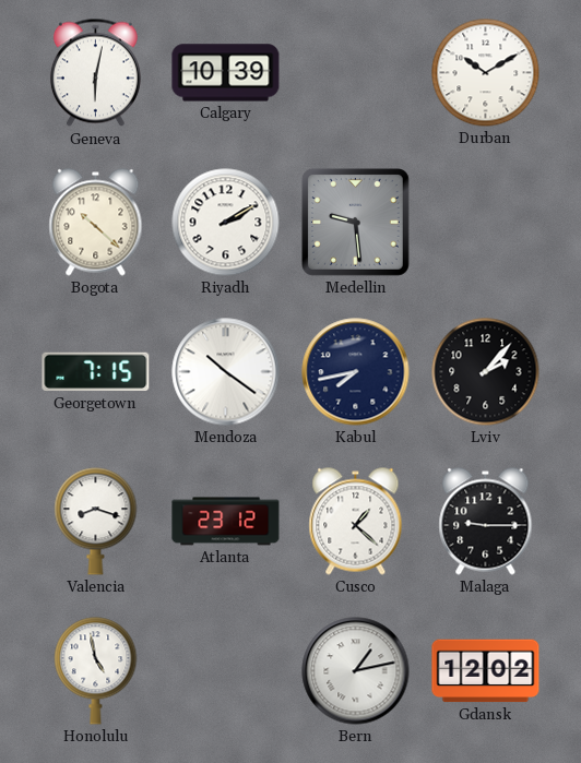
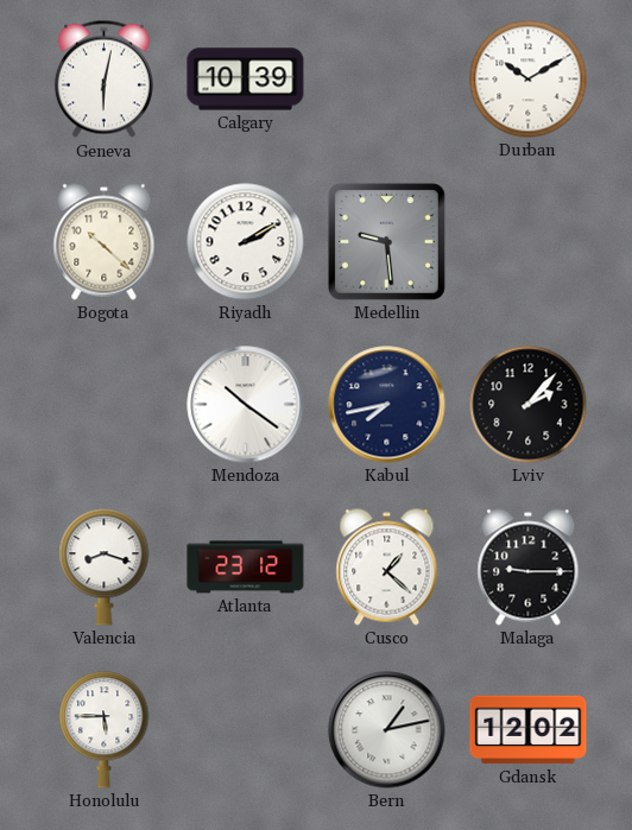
Georgetown: 7:15 -> none
Honolulu: 4:58 -> 5:45
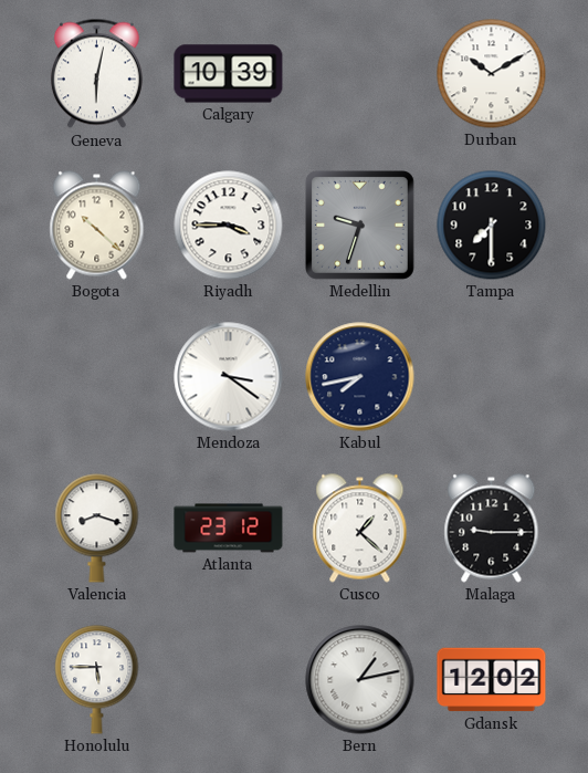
Riyadh: 2:10 -> 3:45
Medellin: 9:29 -> 9:33
Tampa: none -> 7:30
Mendoza: 10:21 -> 3:21
Lviv: 2:07 -> none
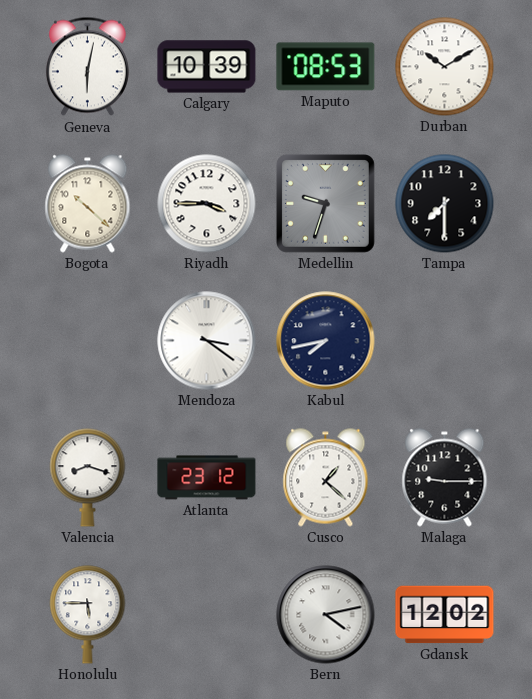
Maputo: none -> 08:53
Bern: 1:13 -> 4:13
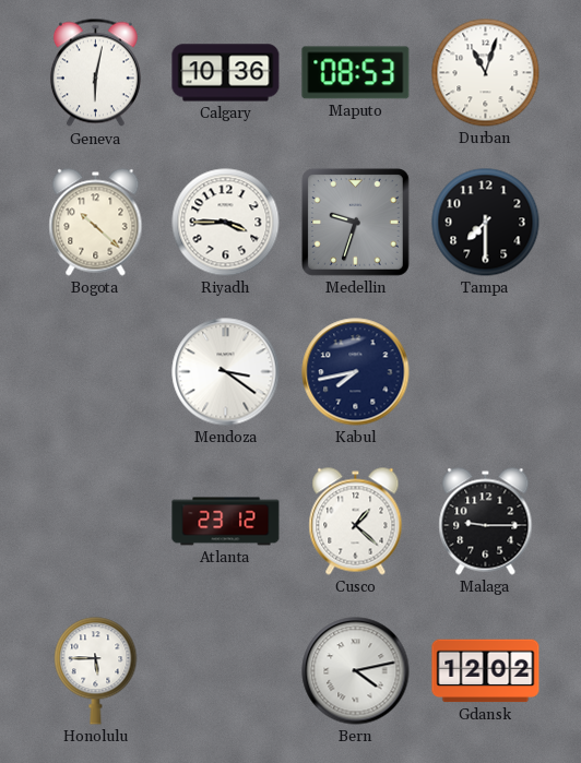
Calgary: 10:39 -> 10:36
Durban: 10:10 -> 11:03
Valencia: 8:18 -> none
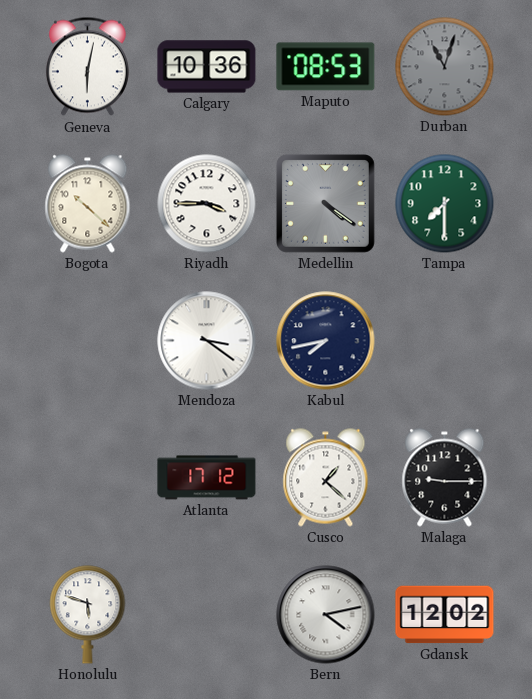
Durban dial: white -> grey
Medellin: 9:33 -> 4:21
Tampa dial: black -> green
Atlanta: 23:12 -> 17:12
Honolulu: 5:45 -> 5:48
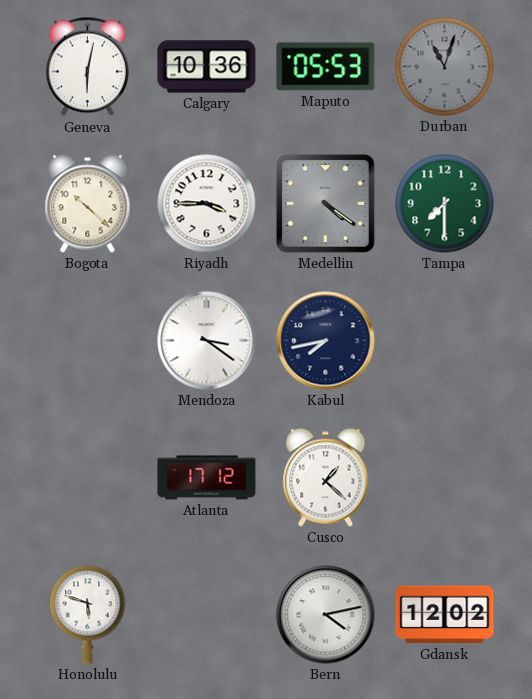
Maputo: 08:53 -> 05:53
Malaga: 9:15 -> none
